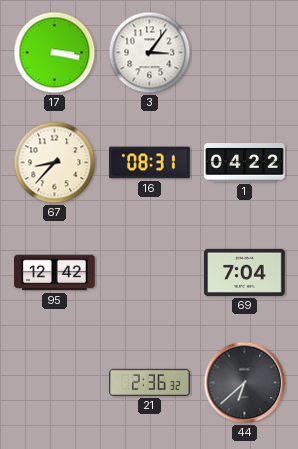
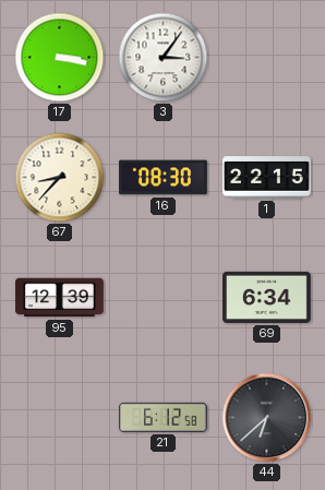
16: 08:31 -> 08:30
1: 04:22 -> 22:15
95: 12:42 -> 12:39
69: 7:04 -> 6:34
21: 2:36 -> 6:12
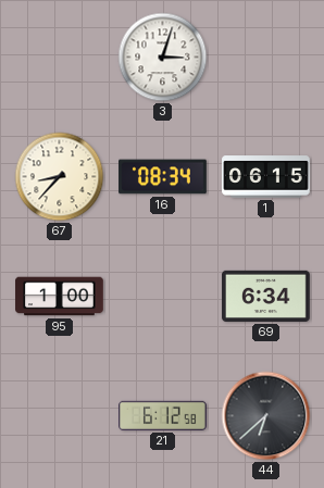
17: 3:17 -> none
3: 3:06 -> 3:03
16: 08:30 -> 08:34
1: 22:15 -> 06:15
95: 12:39 -> 1:00
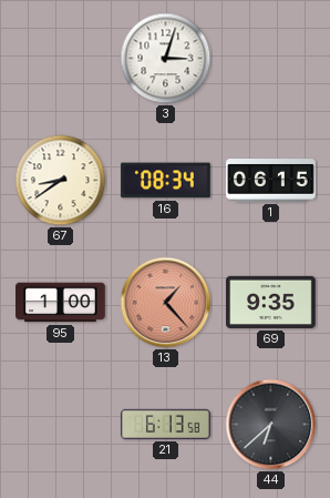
67: 8:37 -> 8:39
13: none -> 1:23
69: 6:34 -> 9:35
21: 6:12 -> 6:13
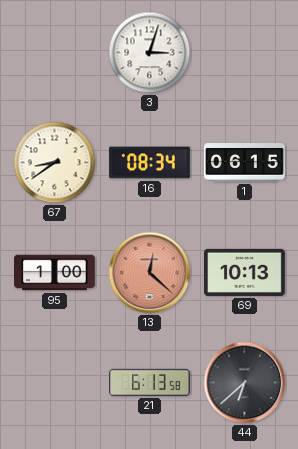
13: 1:23 -> 12:22
69: 9:35 -> 10:13
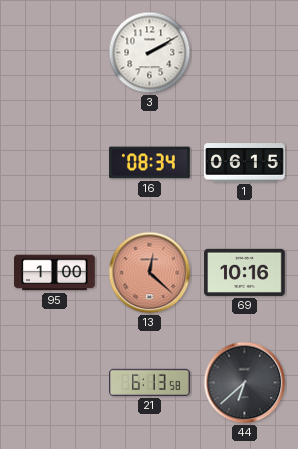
3: 3:03 -> 2:10
67: 8:39 -> none
69: 10:13 -> 10:16
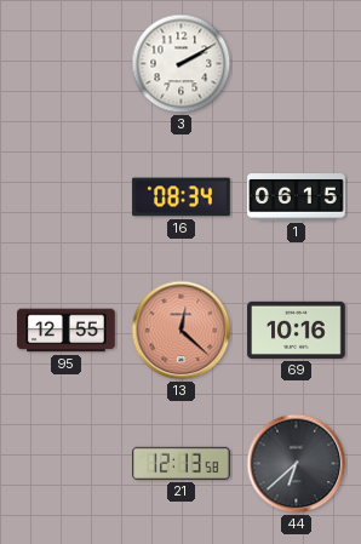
95: 1:00 -> 12:55
21: 6:13 -> 12:13
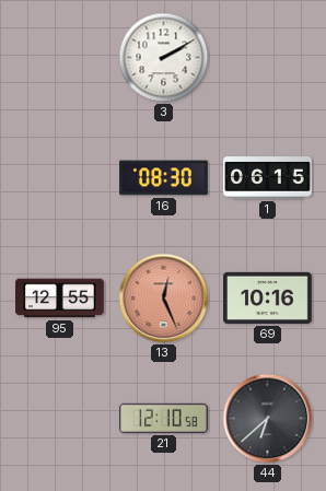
16: 08:34 -> 08:30
13: 12:22 -> 12:26
21: 12:13 -> 12:10
